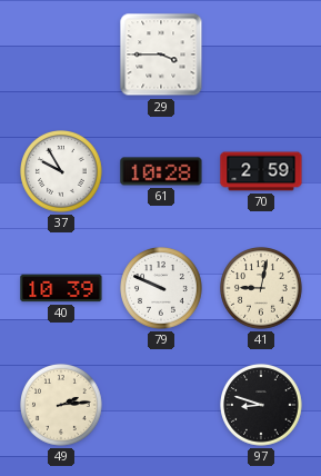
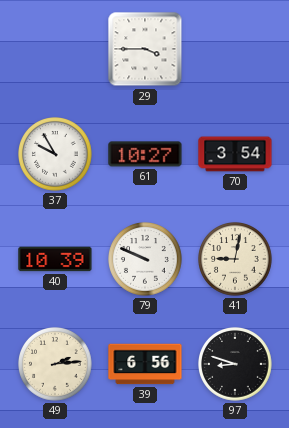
61: 10:28 -> 10:27
70: 2:59 -> 3:54
39: none -> 6:56
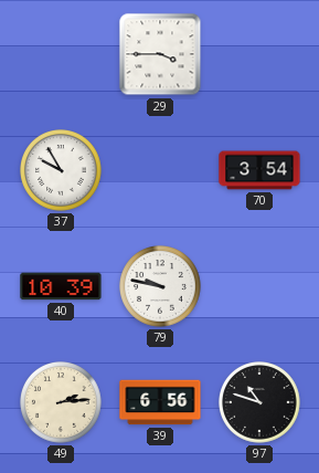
61: 10:27 -> none
79: 9:49 -> 9:47
41: 9:02 -> none
97: 8:48 -> 10:48
